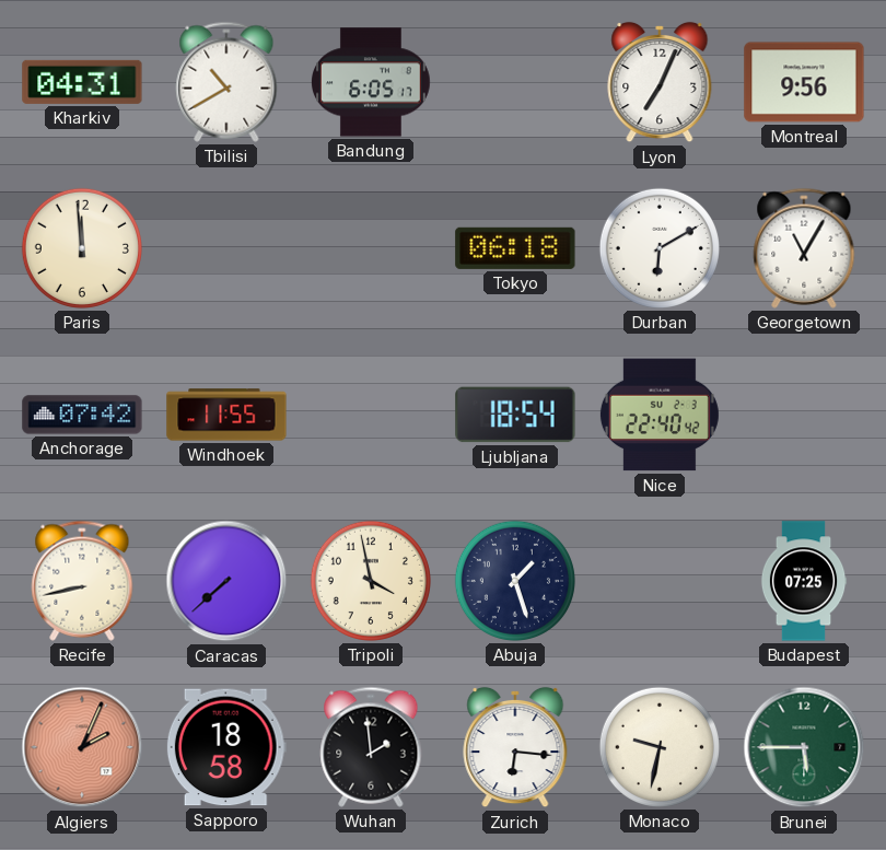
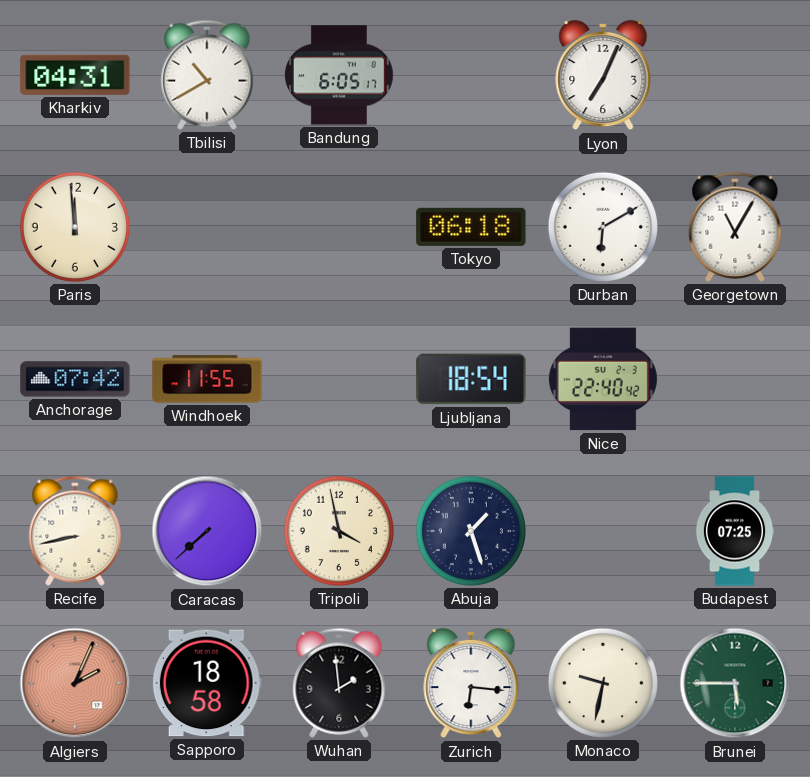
Montreal: 9:56 -> none
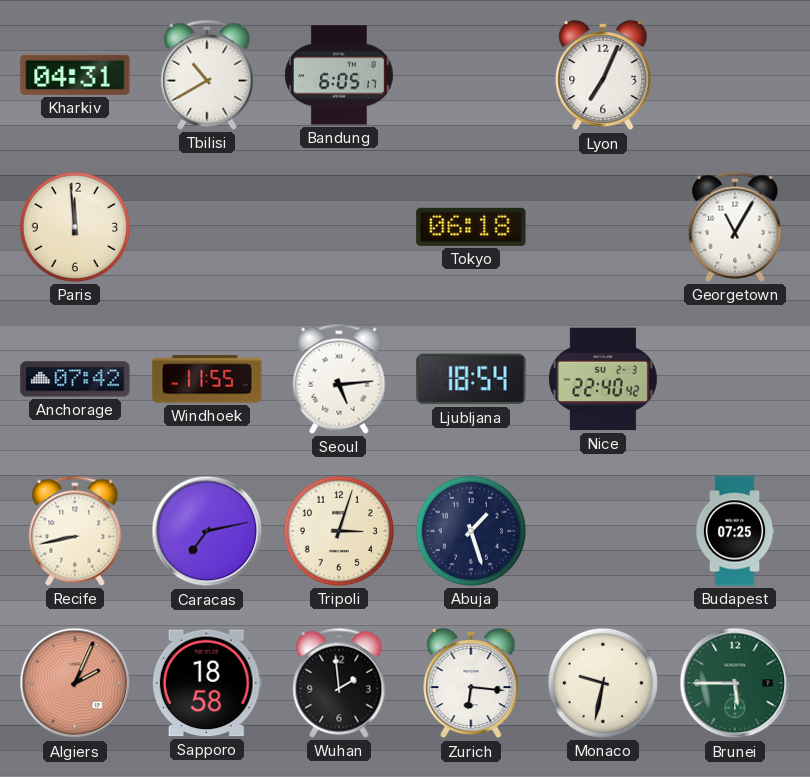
Durban: 6:10 -> none
Seoul: none -> 5:14
Caracas: 7:38 -> 7:13
Tripoli: 3:58 -> 3:03
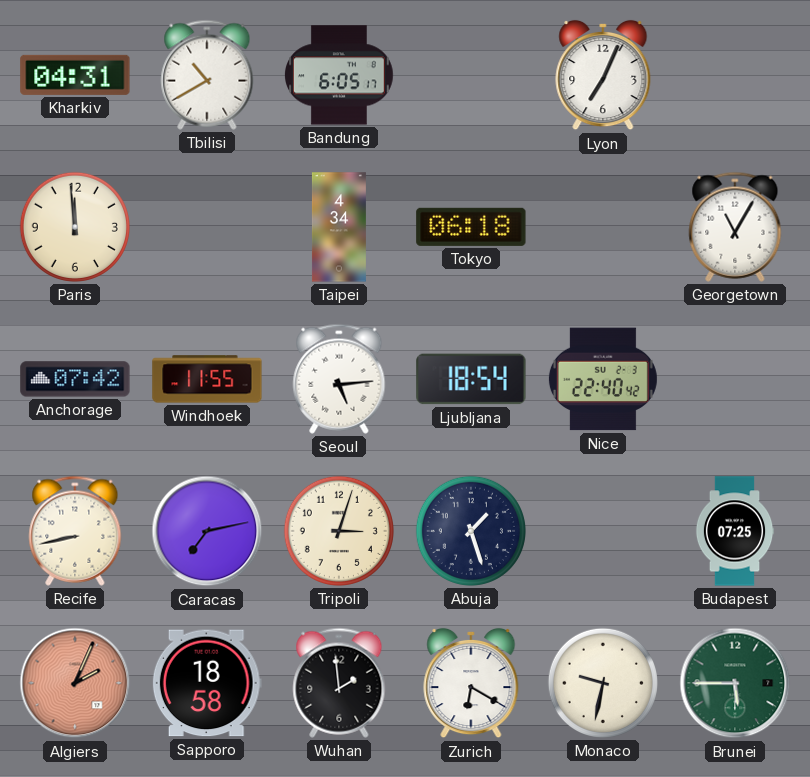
Taipei: none -> 4:34
Zurich: 6:16 -> 6:20
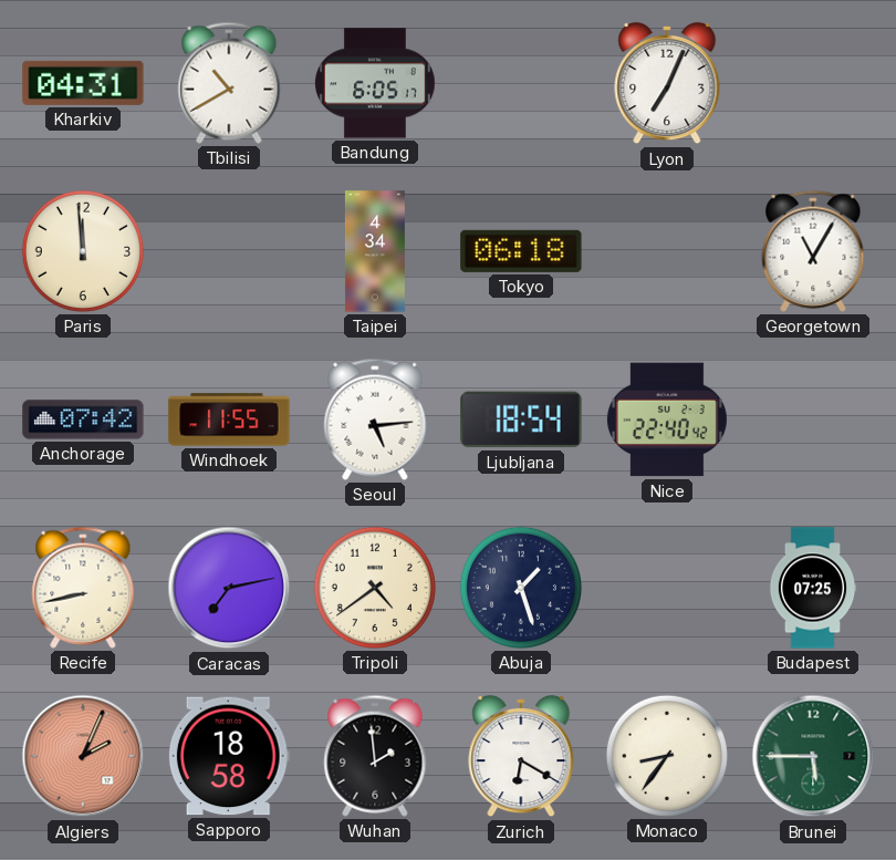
Tripoli: 3:03 -> 4:39
Monaco: 9:32 -> 8:36
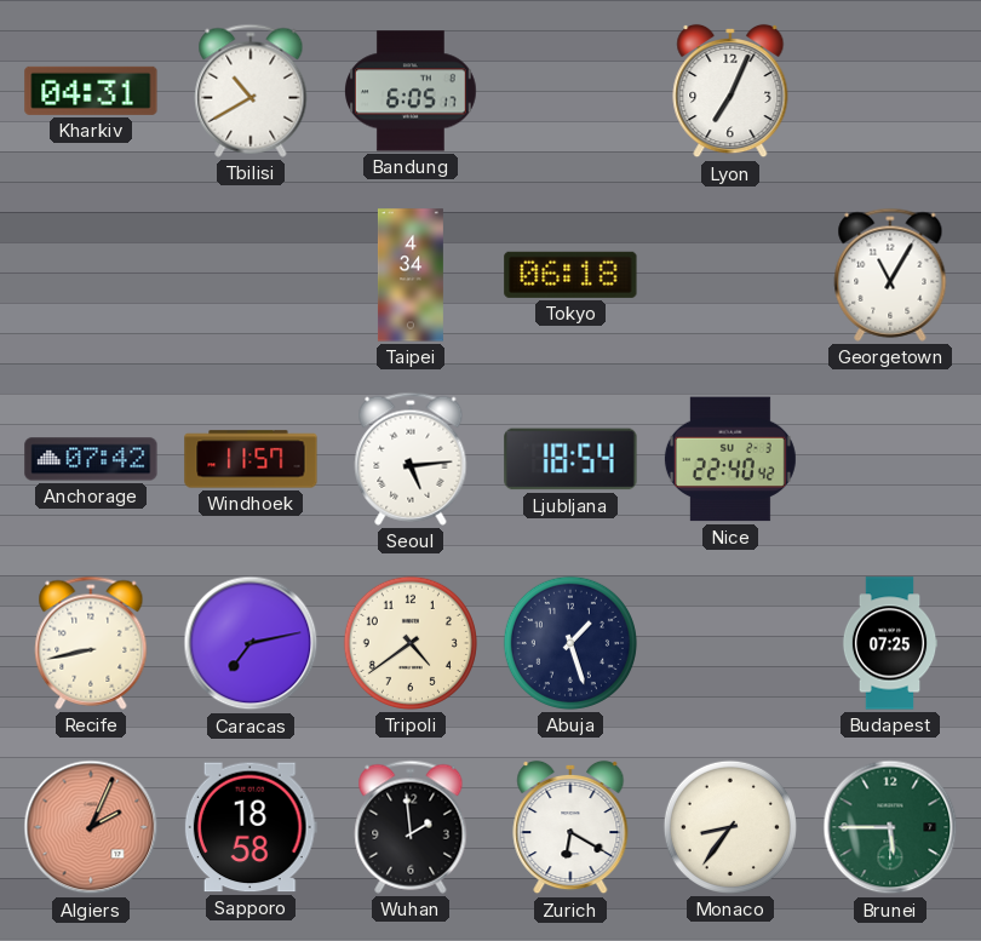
Paris: 11:59 -> none
Windhoek: 11:55 -> 11:57
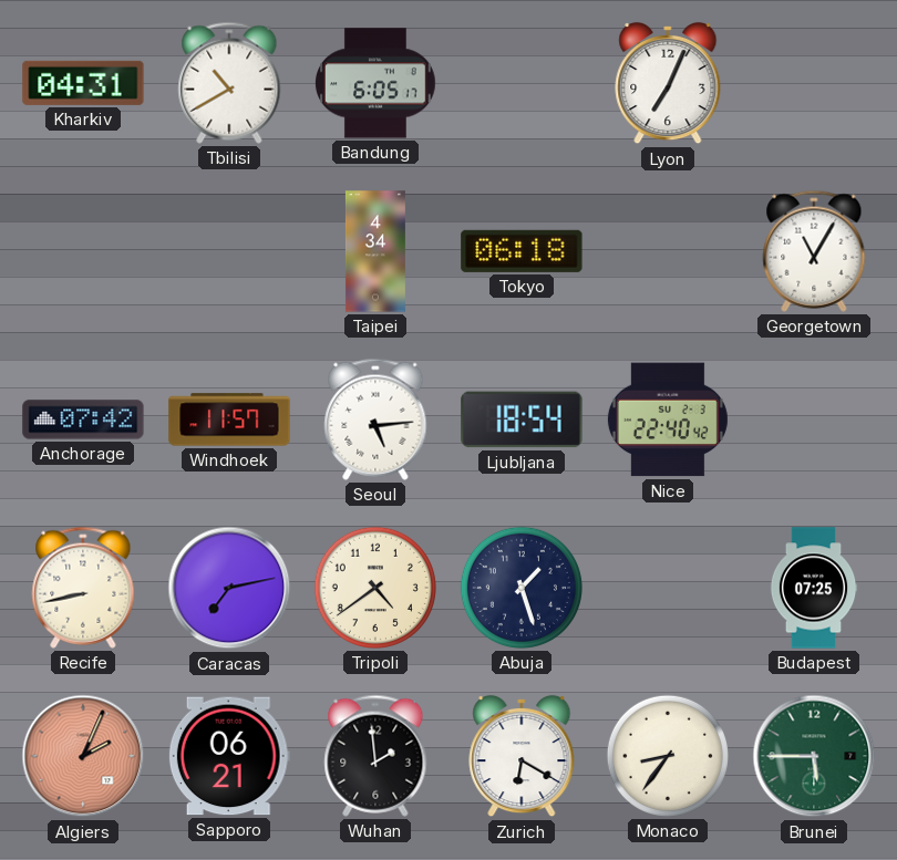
Sapporo: 18:58 -> 06:21
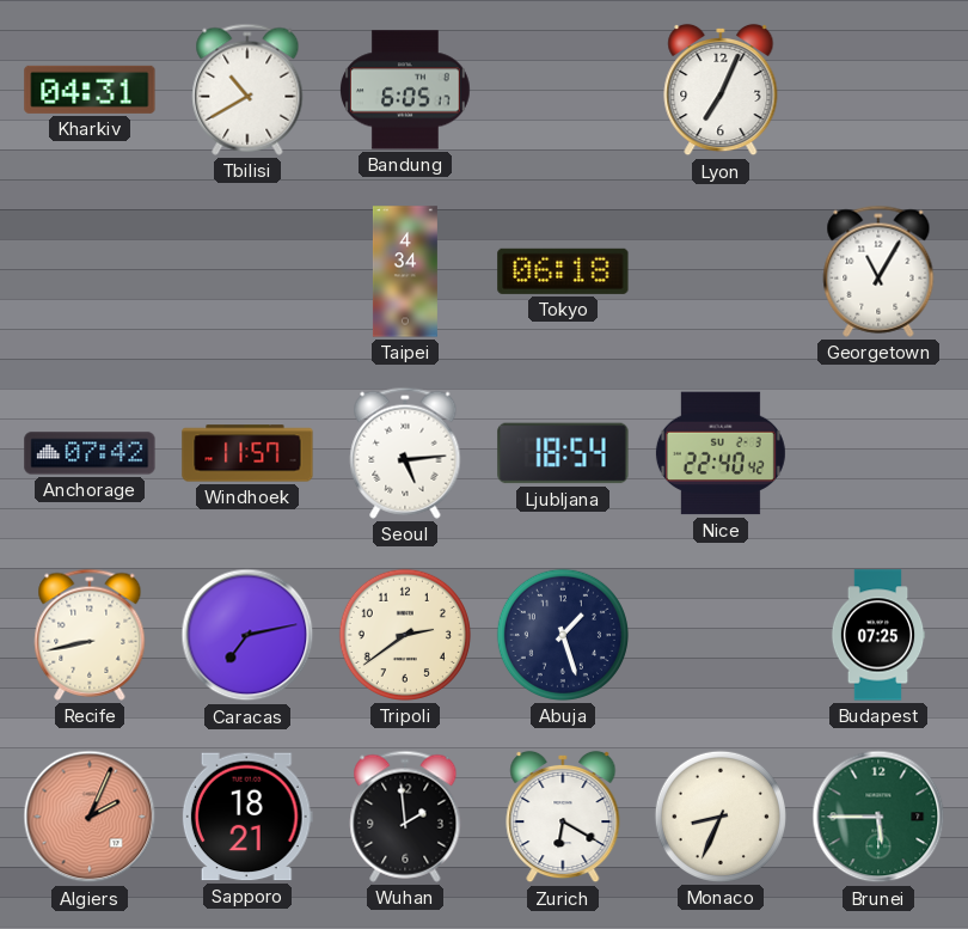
Tripoli: 4:39 -> 2:39
Sapporo: 06:21 -> 18:21
Monaco: 8:36 -> 8:34
